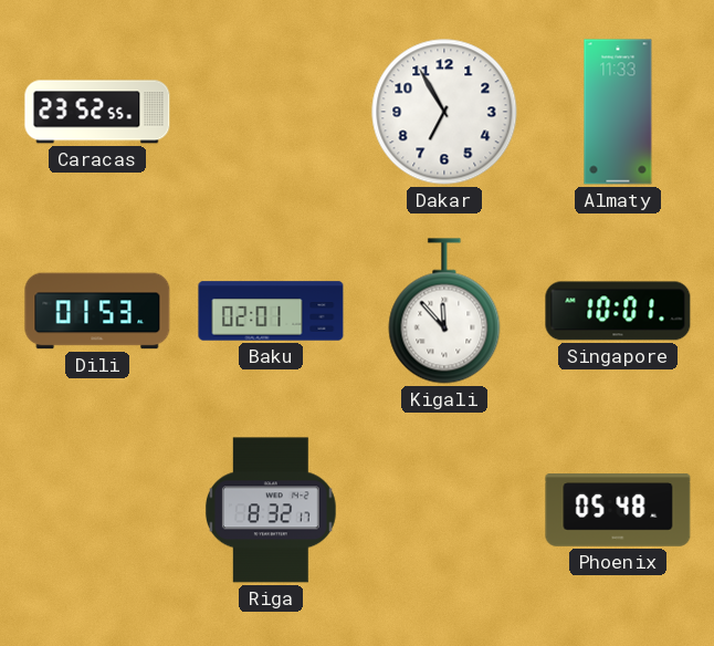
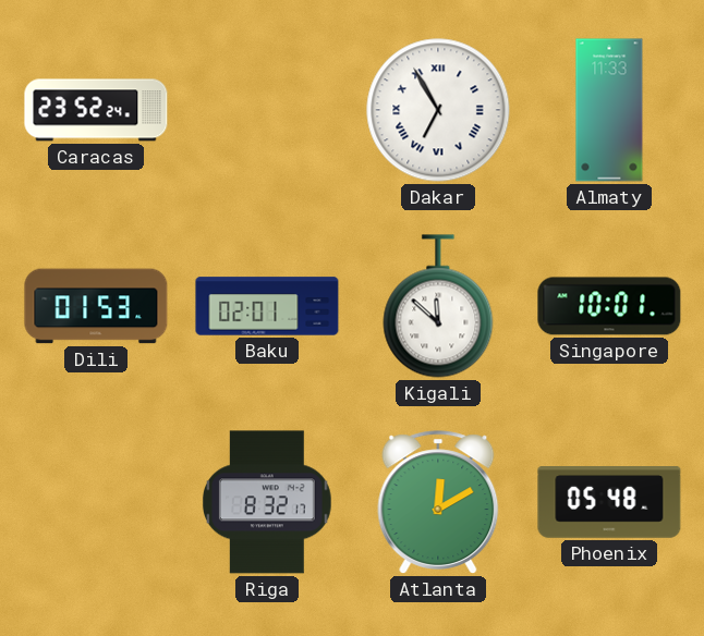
Caracas: 23:52:55 -> 23:52:24
Dakar numerals: Arabic -> Roman
Kigali: 11:53 -> 11:52
Atlanta: none -> 12:10
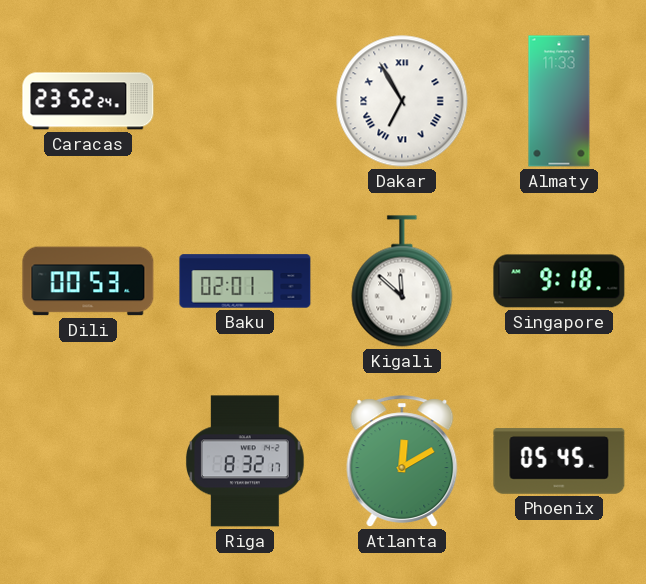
Dili: 01:53 -> 00:53
Singapore: 10:01 -> 9:18
Phoenix: 05:48 -> 05:45
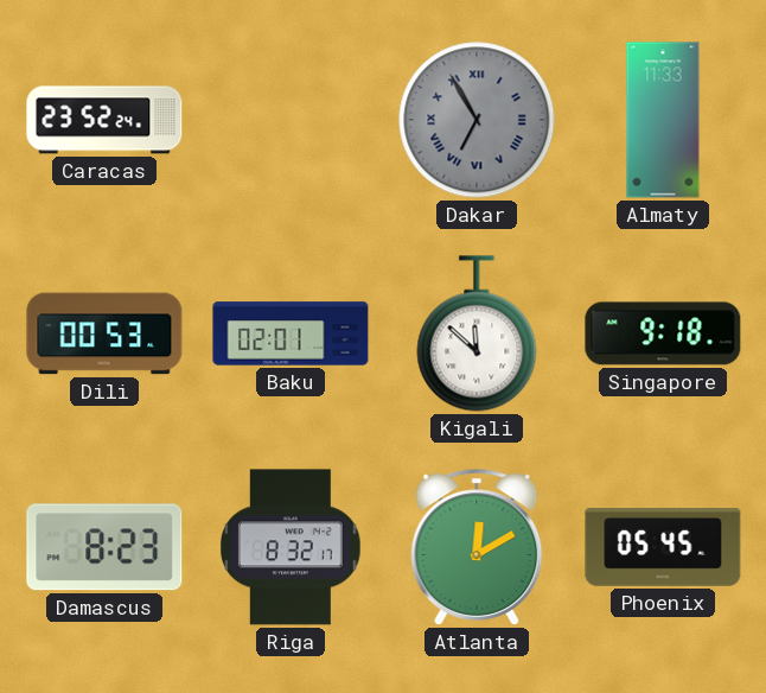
Dakar dial: white -> grey
Damascus: none -> 8:23
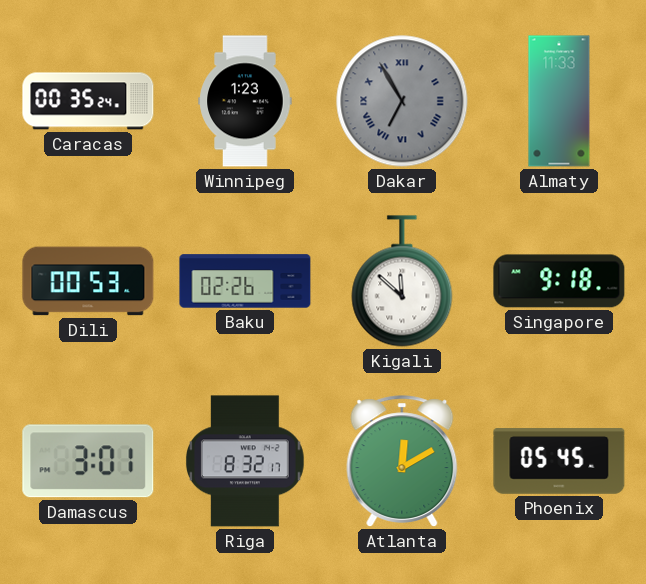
Caracas: 23:52 -> 00:35
Winnipeg: none -> 1:23
Baku: 02:01 -> 02:26
Damascus: 8:23 -> 3:01
